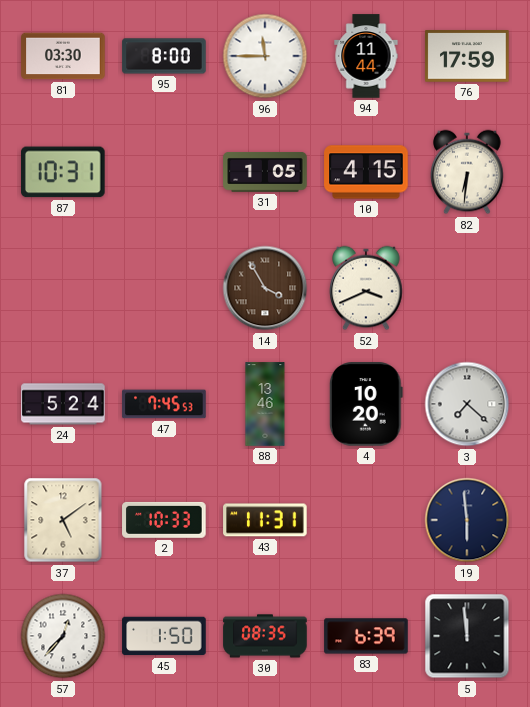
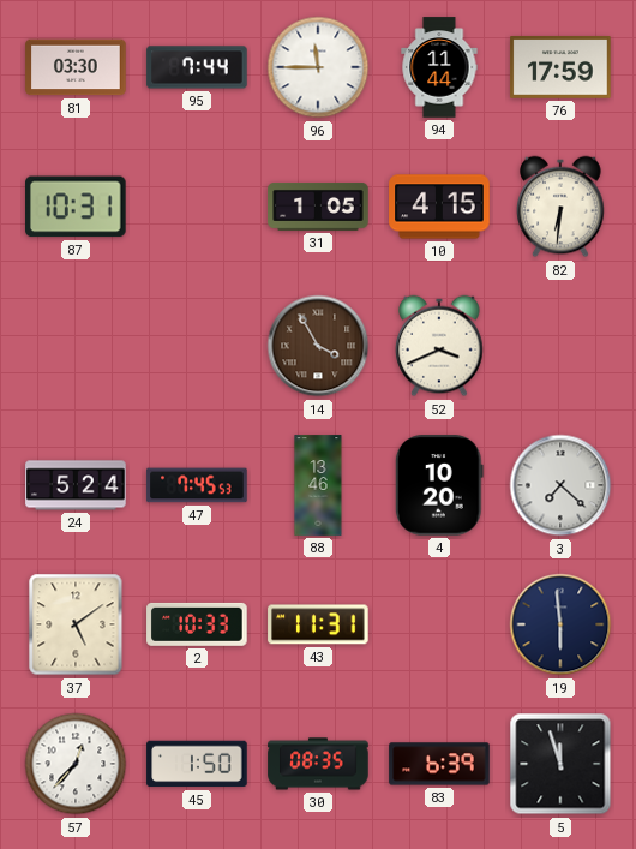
95: 8:00 -> 7:44
5: 11:59 -> 11:57
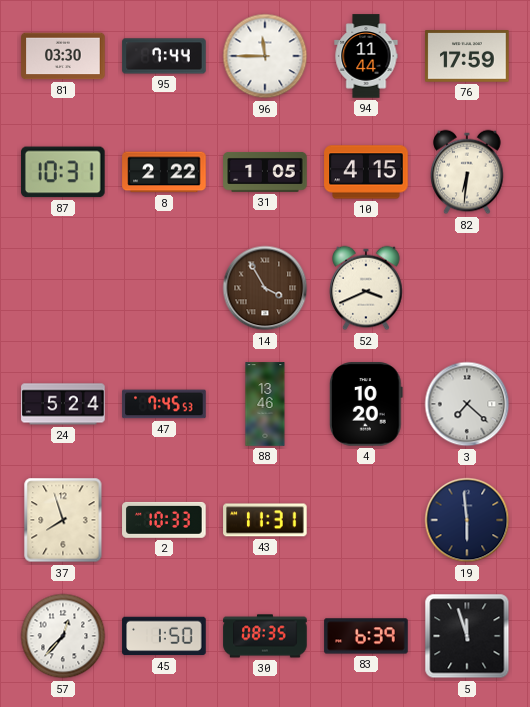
8: none -> 2:22
37: 5:09 -> 7:57
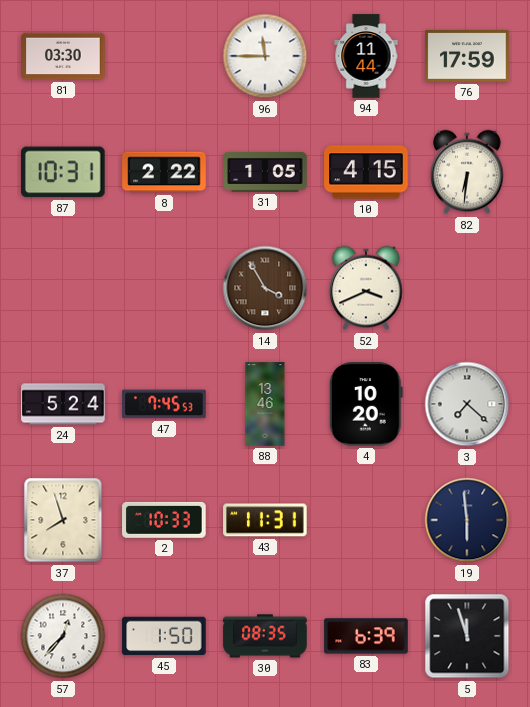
95: 7:44 -> none
